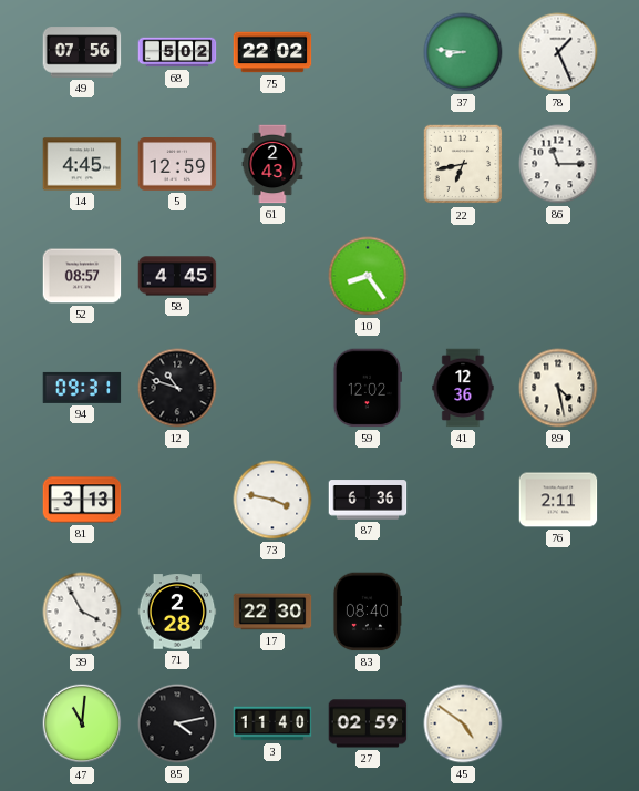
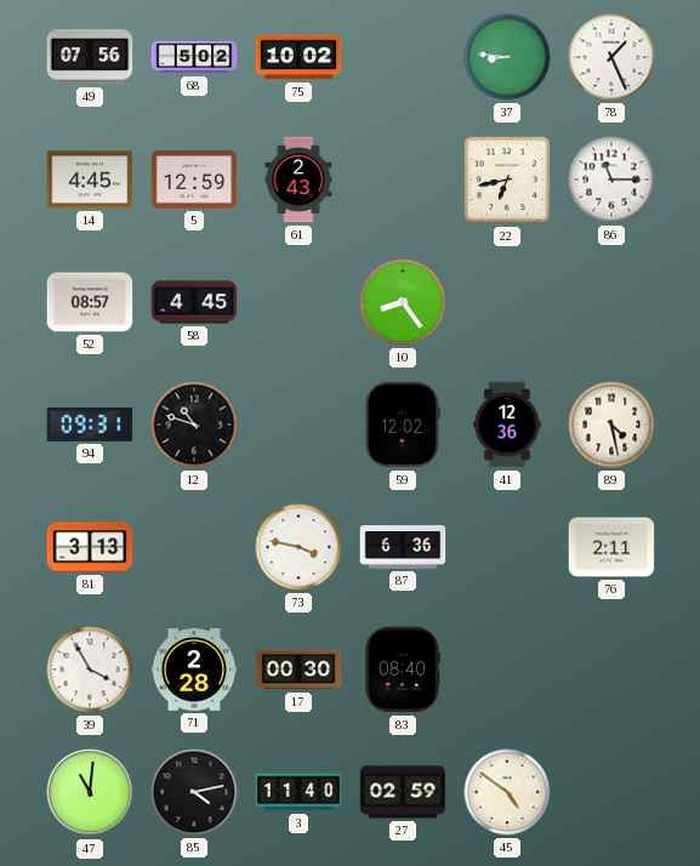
75: 22:02 -> 10:02
17: 22:30 -> 00:30
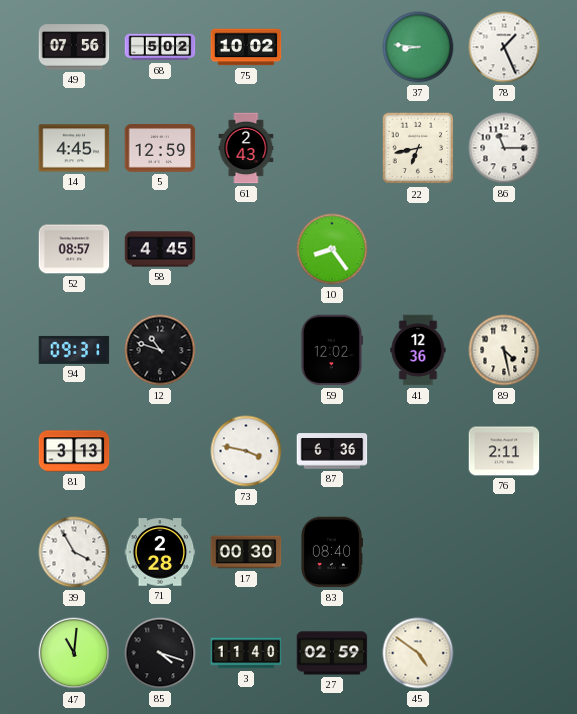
85: 4:13 -> 4:18
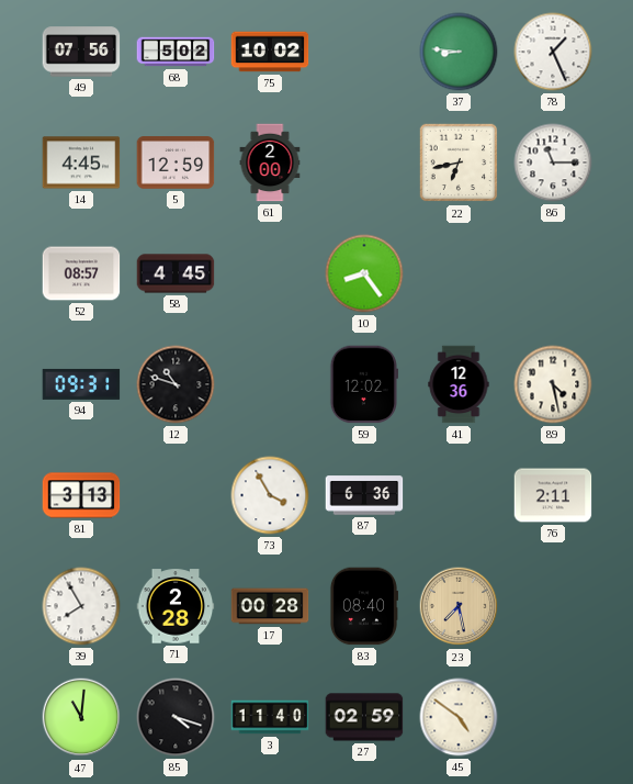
61: 2:43 -> 2:00
73: 3:47 -> 3:55
39: 3:55 -> 7:55
17: 00:30 -> 00:28
23: none -> 7:28
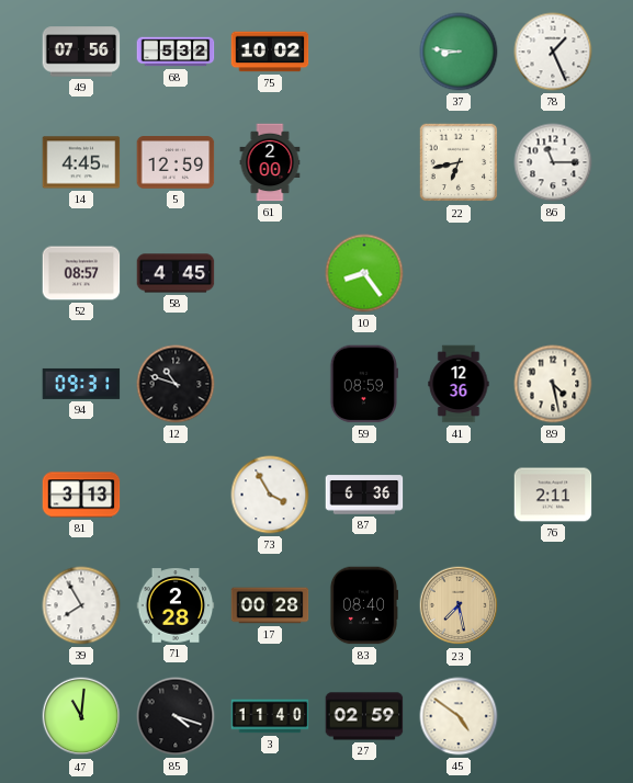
68: 5:02 -> 5:32
59: 12:02 -> 08:59
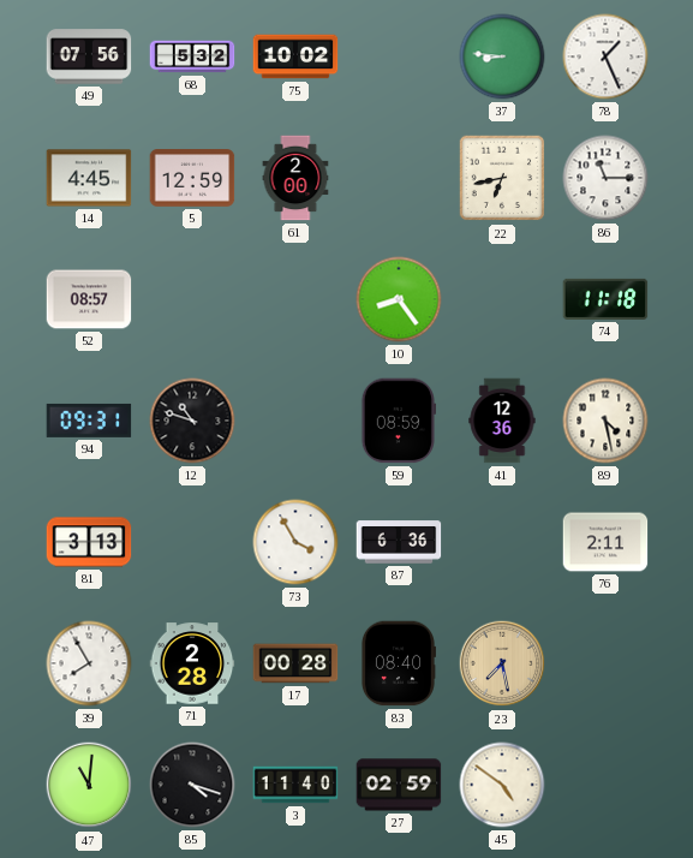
58: 4:45 -> none
74: none -> 11:18
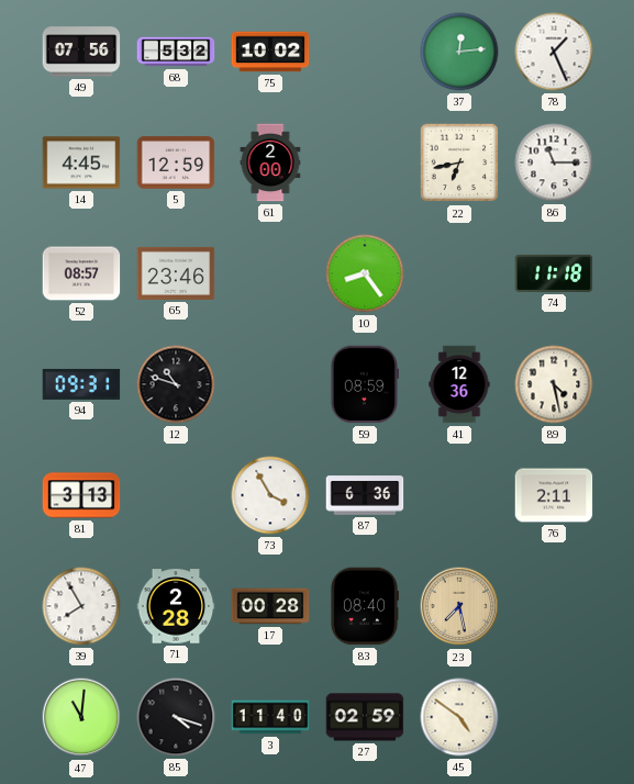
37: 8:46 -> 12:14
65: none -> 23:46
